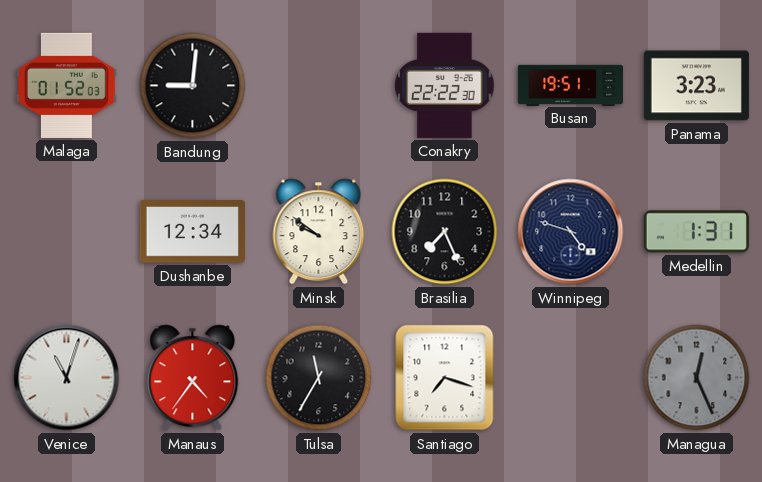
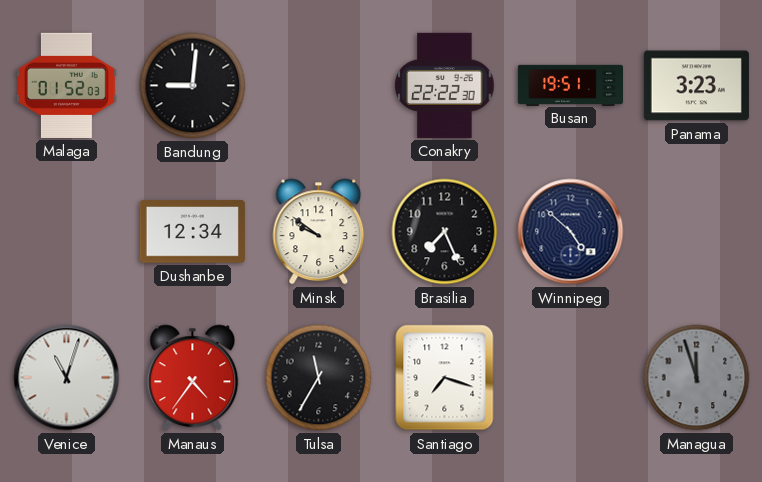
Winnipeg: 4:48 -> 4:52
Medellin: 1:31 -> none
Managua: 12:26 -> 11:57
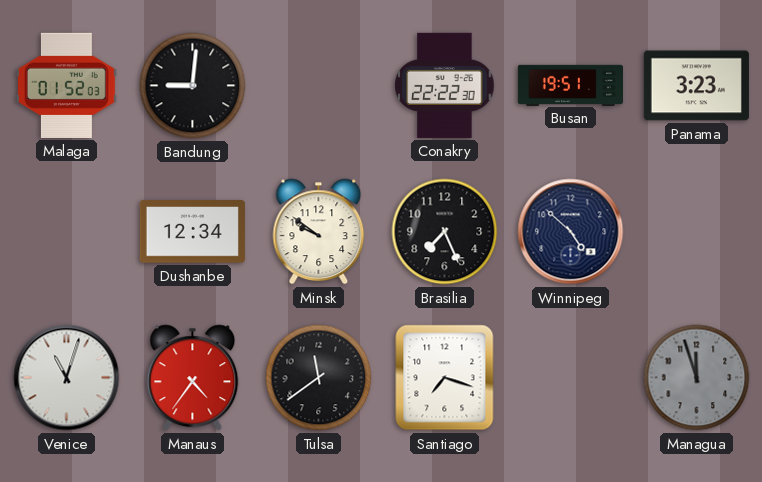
Tulsa: 11:35 -> 11:39
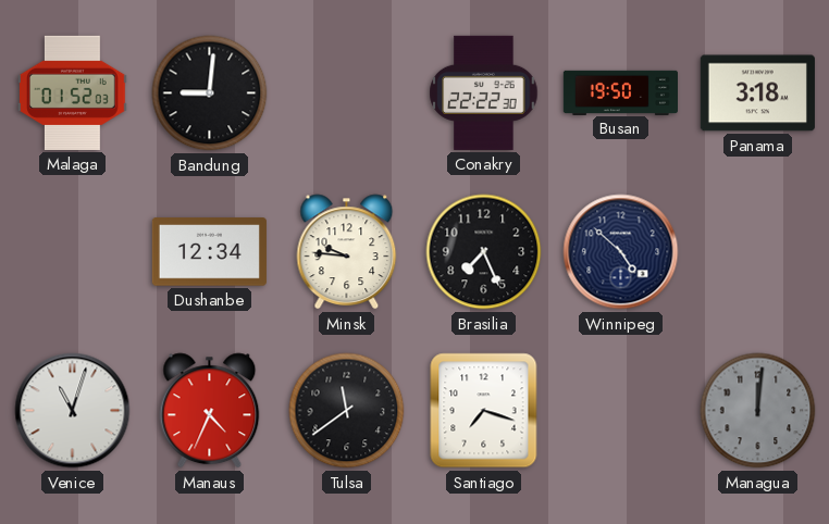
Busan: 19:51 -> 19:50
Panama: 3:23 -> 3:18
Minsk: 9:51 -> 9:46
Manaus: 4:36 -> 4:34
Managua: 11:57 -> 12:01
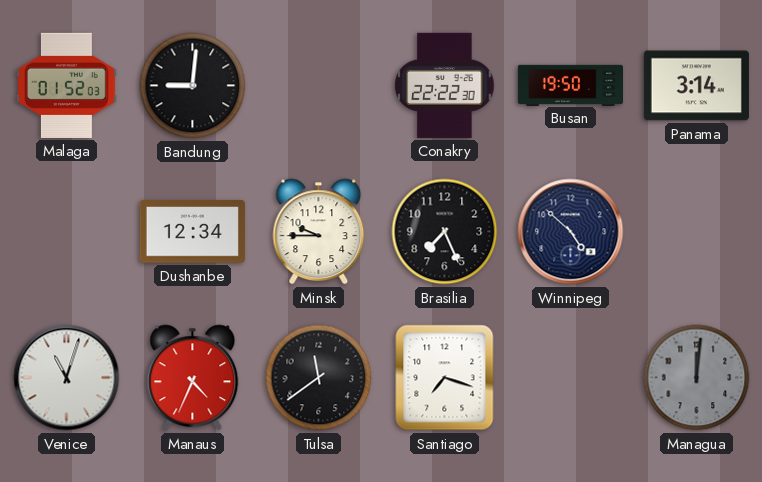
Panama: 3:18 -> 3:14
Minsk: 9:46 -> 9:45
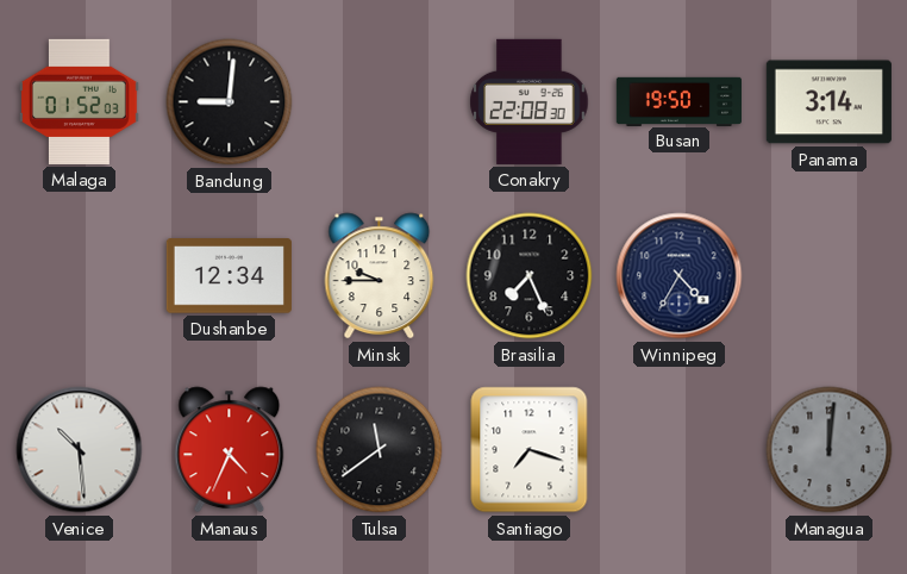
Conakry: 22:22 -> 22:08
Winnipeg: 4:52 -> 4:35
Venice: 11:03 -> 10:29
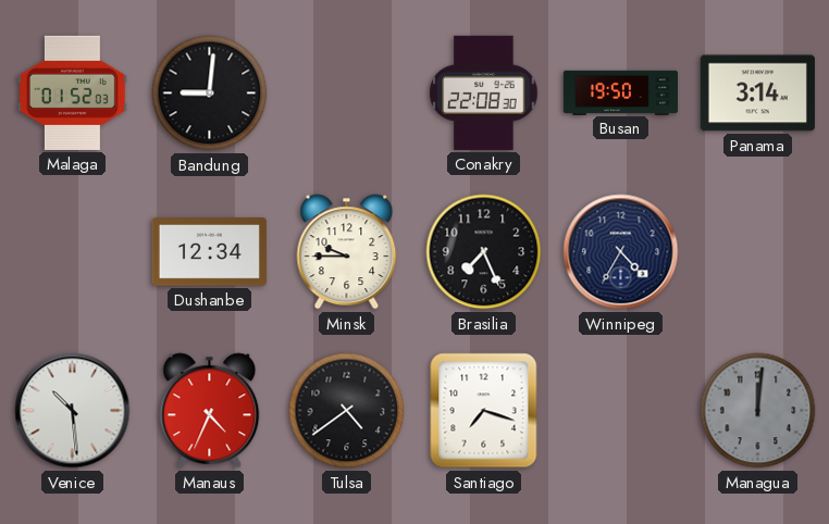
Tulsa: 11:39 -> 4:39
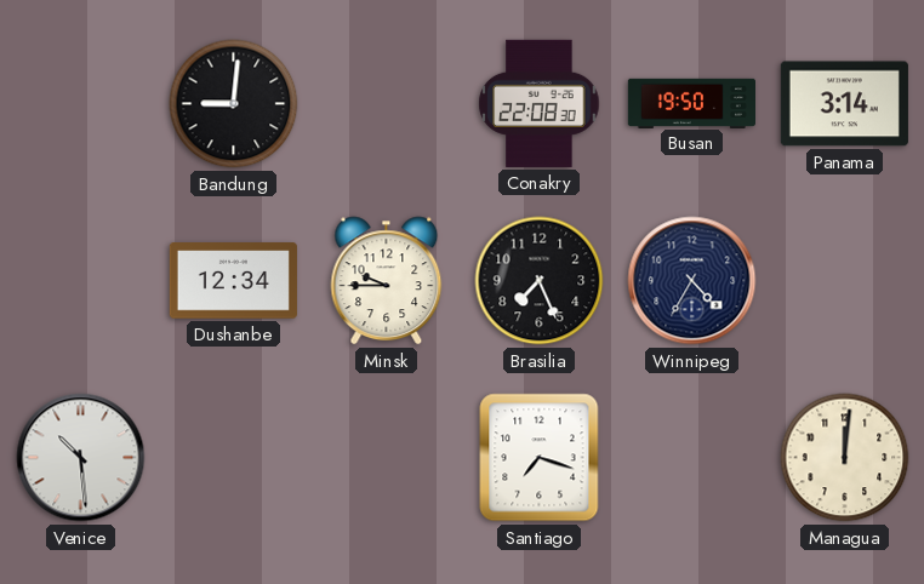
Malaga: 01:52 -> none
Manaus: 4:34 -> none
Tulsa: 4:39 -> none
Managua dial: grey -> cream
